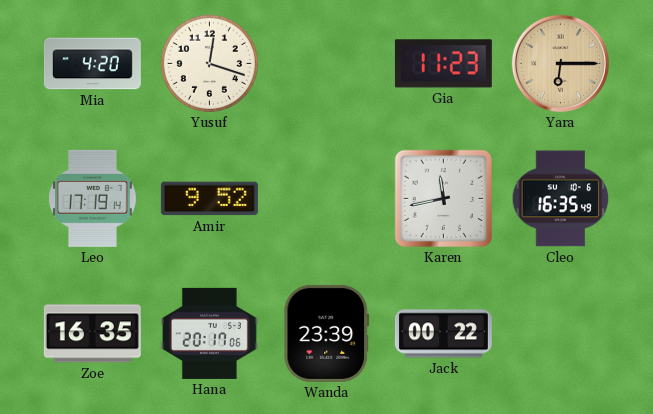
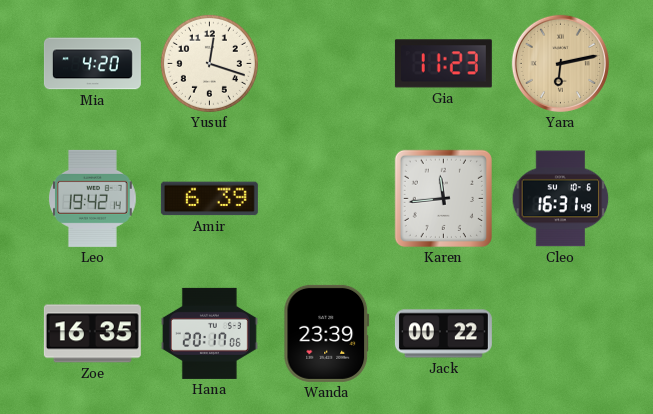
Yara: 6:15 -> 6:13
Leo: 17:19 -> 19:42
Amir: 9:52 -> 6:39
Karen: 11:43 -> 11:44
Cleo: 16:35 -> 16:31
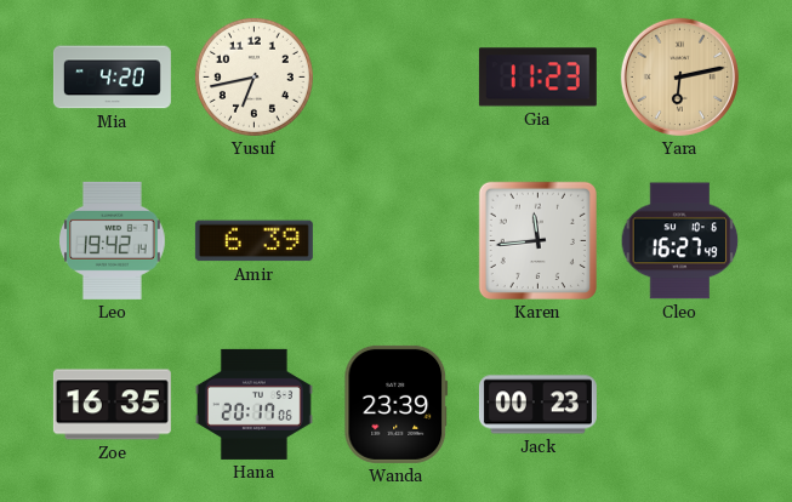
Yusuf: 12:18 -> 6:43
Cleo: 16:31 -> 16:27
Jack: 00:22 -> 00:23
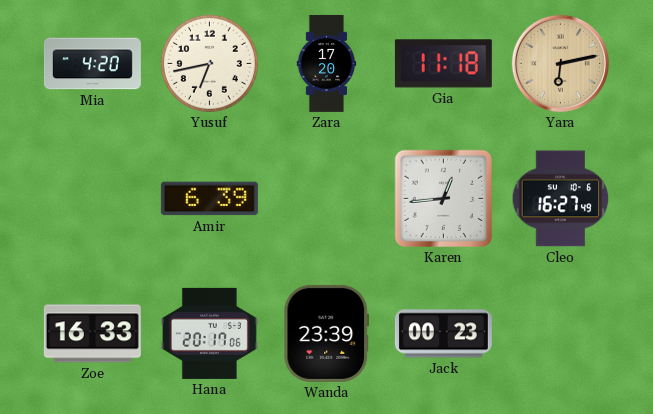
Zara: none -> 17:20
Gia: 11:23 -> 11:18
Leo: 19:42 -> none
Karen: 11:44 -> 12:44
Zoe: 16:35 -> 16:33
